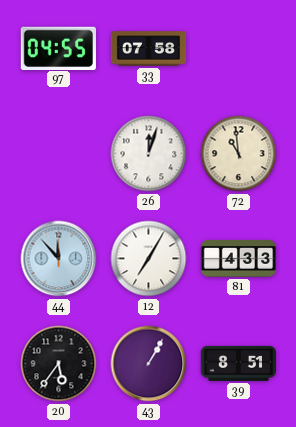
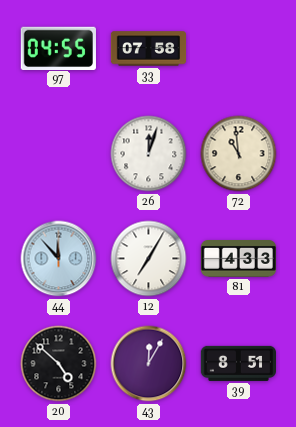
20: 5:36 -> 4:52
43: 1:05 -> 12:05
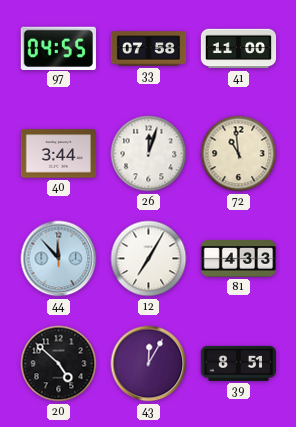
41: none -> 11:00
40: none -> 3:44
